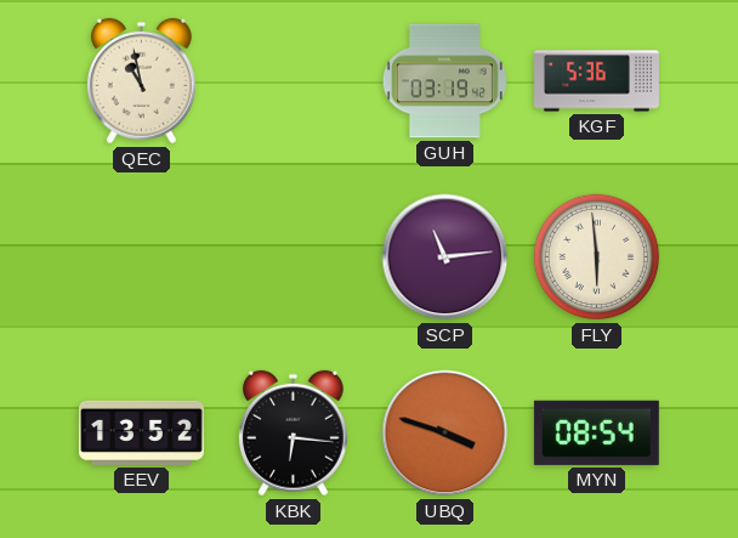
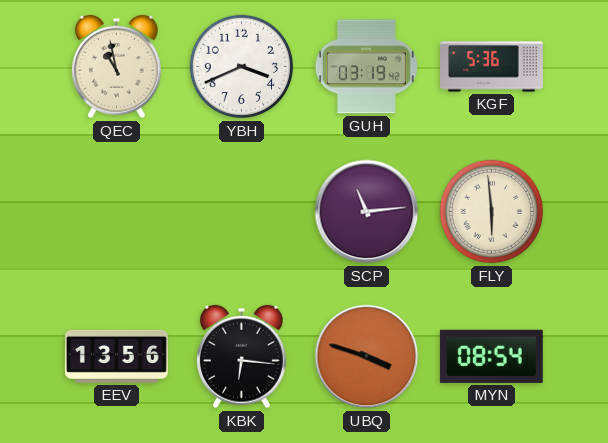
YBH: none -> 3:41
EEV: 13:52 -> 13:56
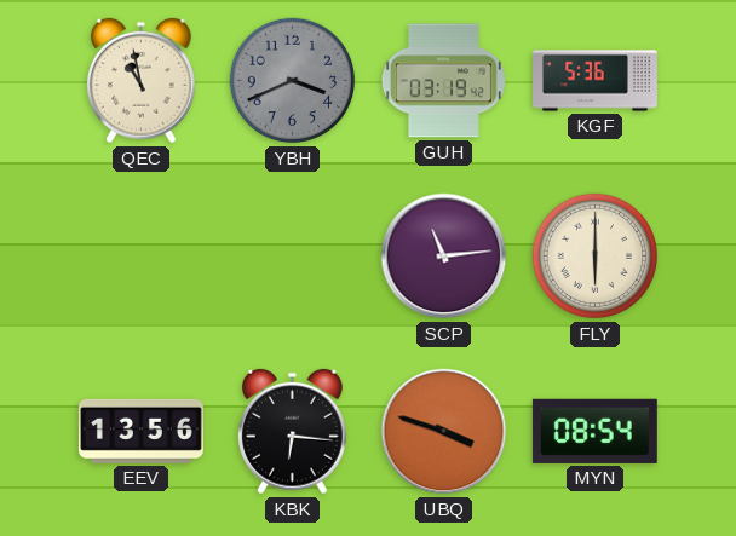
YBH dial: white -> grey
FLY: 5:59 -> 6:00
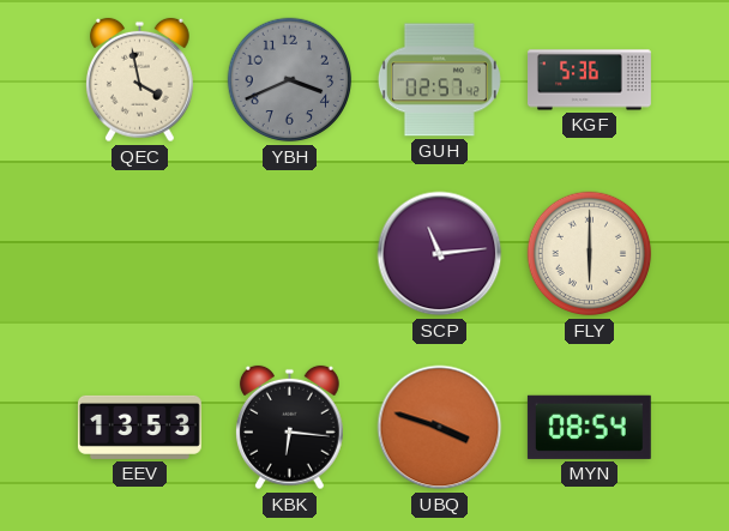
QEC: 10:58 -> 3:58
GUH: 03:19 -> 02:57
EEV: 13:56 -> 13:53
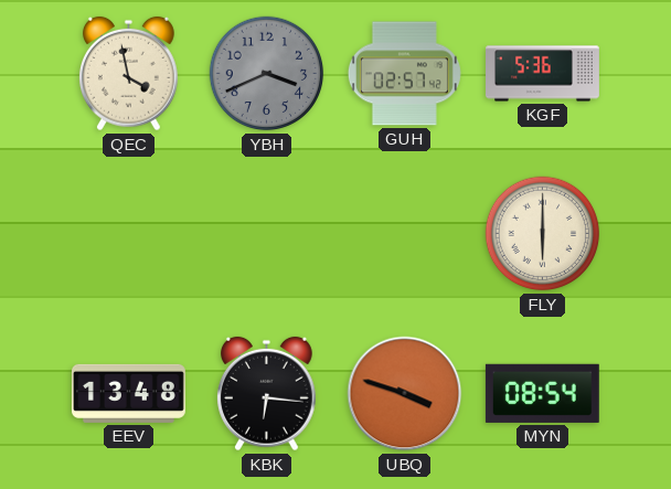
SCP: 11:14 -> none
EEV: 13:53 -> 13:48
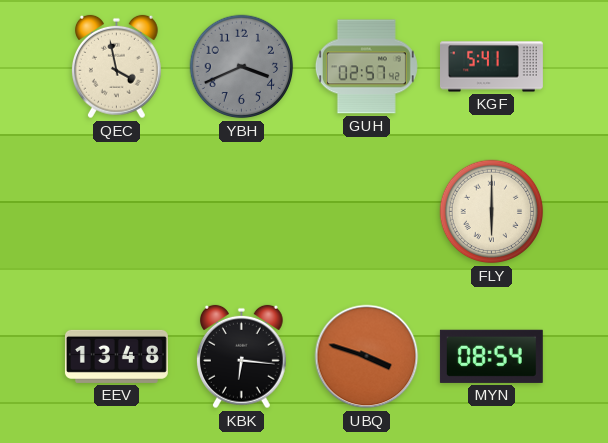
KGF: 5:36 -> 5:41
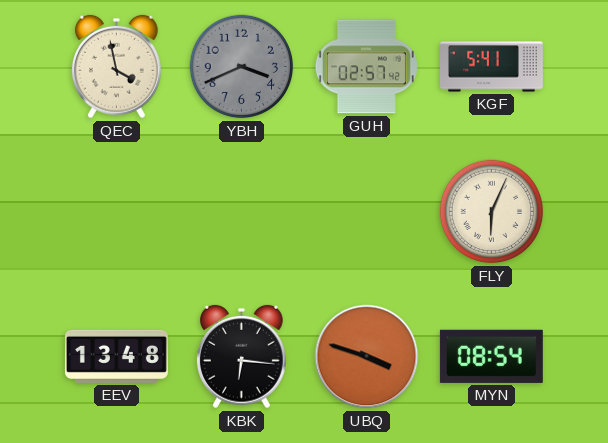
FLY: 6:00 -> 6:04
